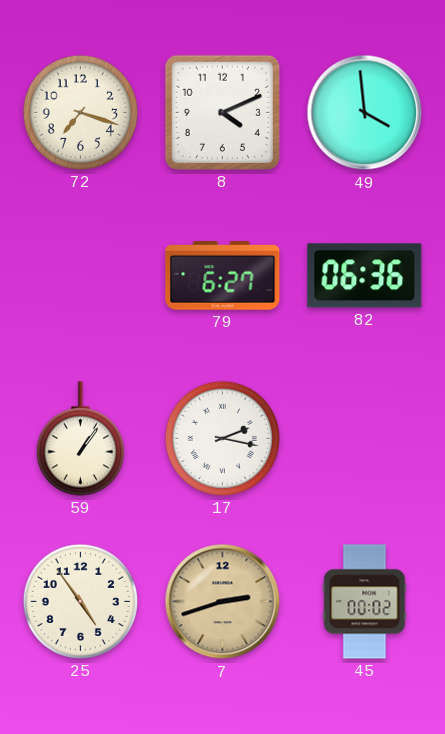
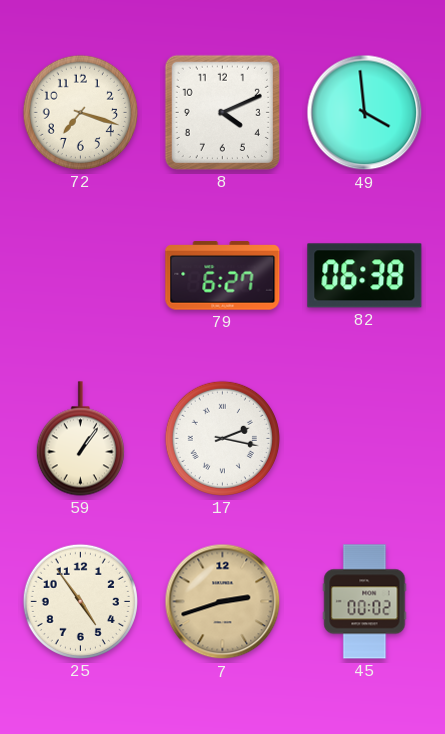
82: 06:36 -> 06:38
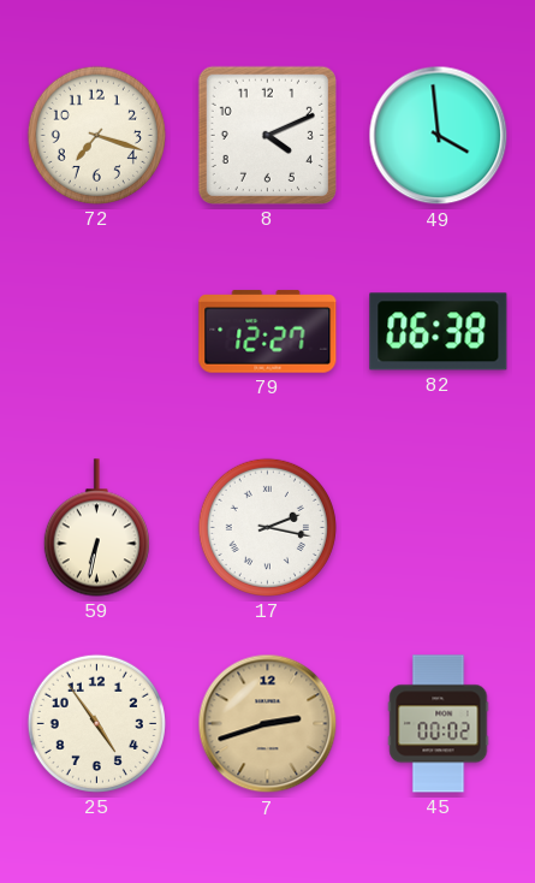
79: 6:27 -> 12:27
59: 1:06 -> 6:32
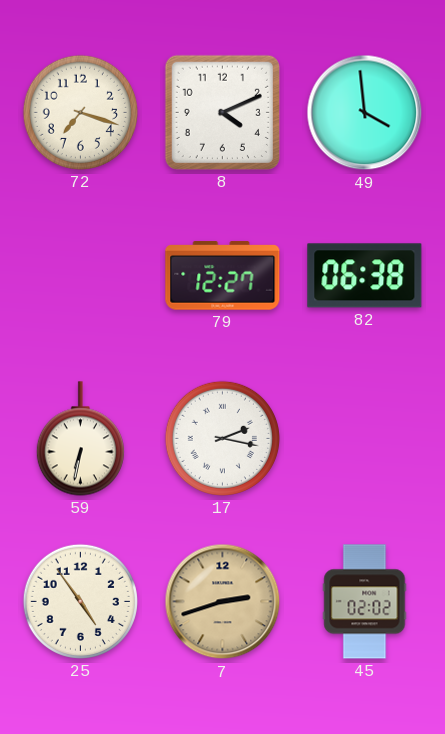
45: 00:02 -> 02:02
